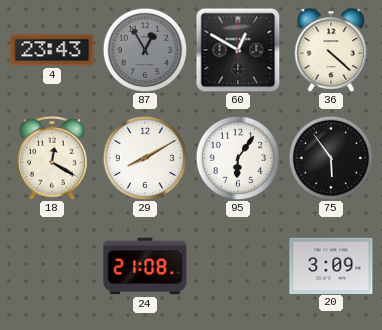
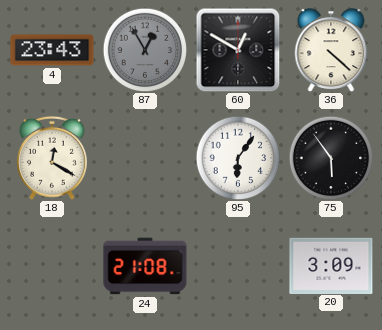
29: 8:10 -> none
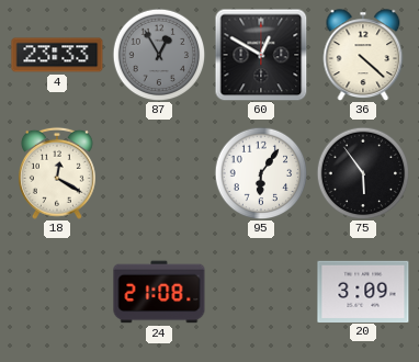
4: 23:43 -> 23:33
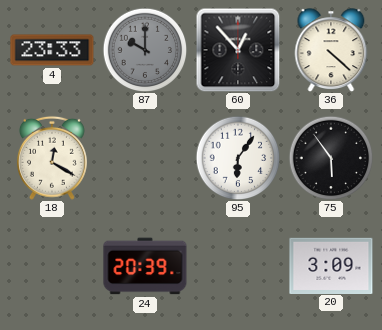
87: 12:55 -> 10:00
60: 12:50 -> 12:53
24: 21:08 -> 20:39
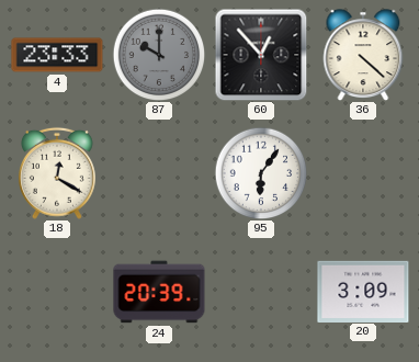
75: 5:54 -> none
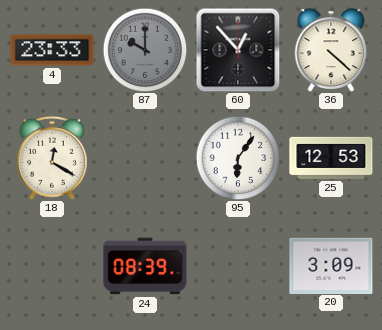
25: none -> 12:53
24: 20:39 -> 08:39
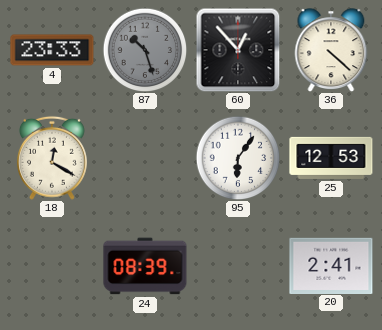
87: 10:00 -> 10:27
20: 3:09 -> 2:41
